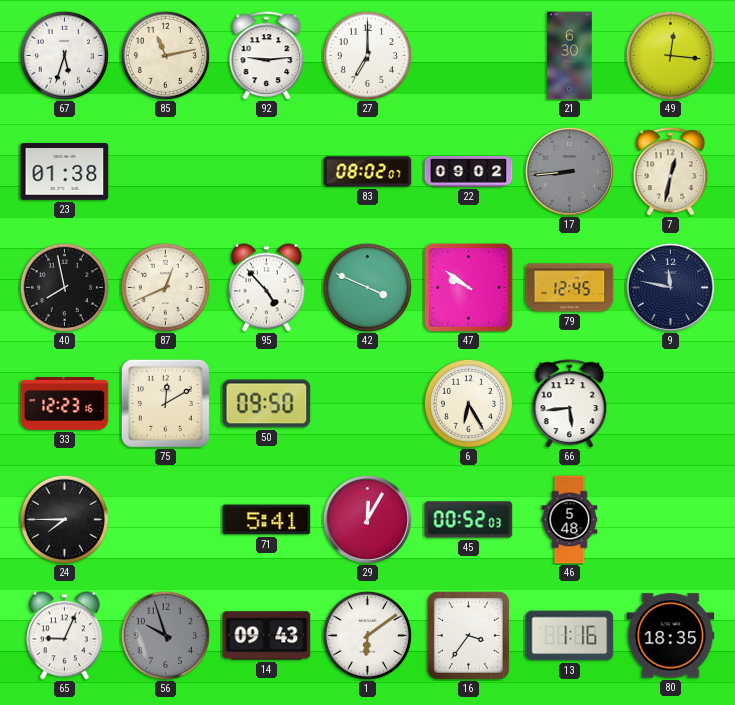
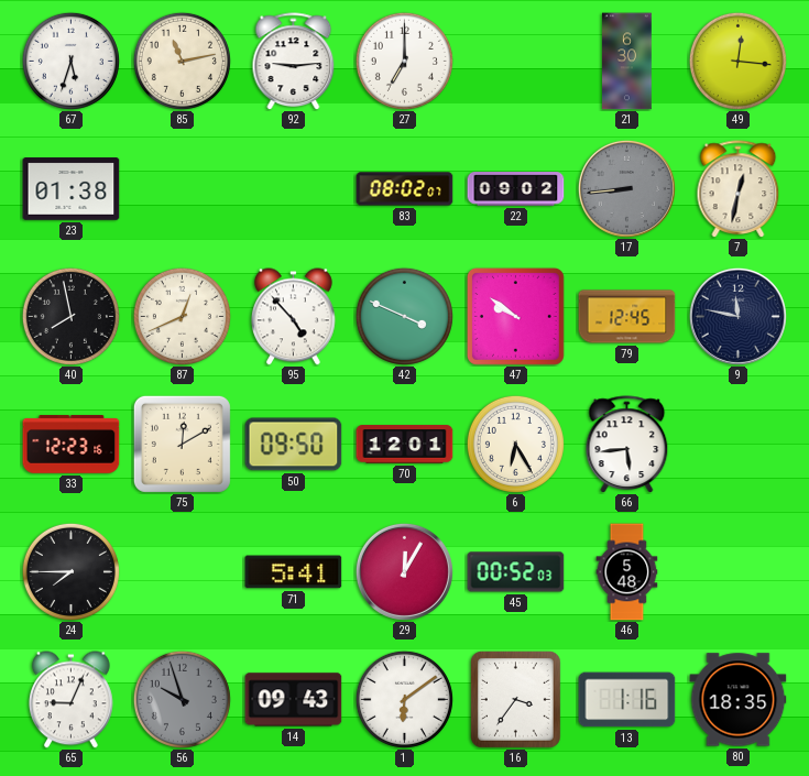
70: none -> 12:01
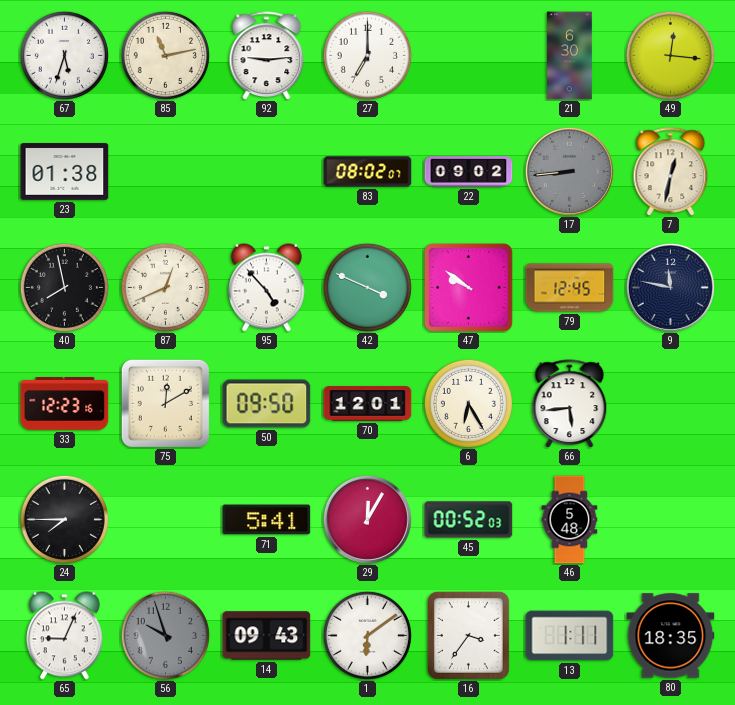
13: 1:16 -> 1:11
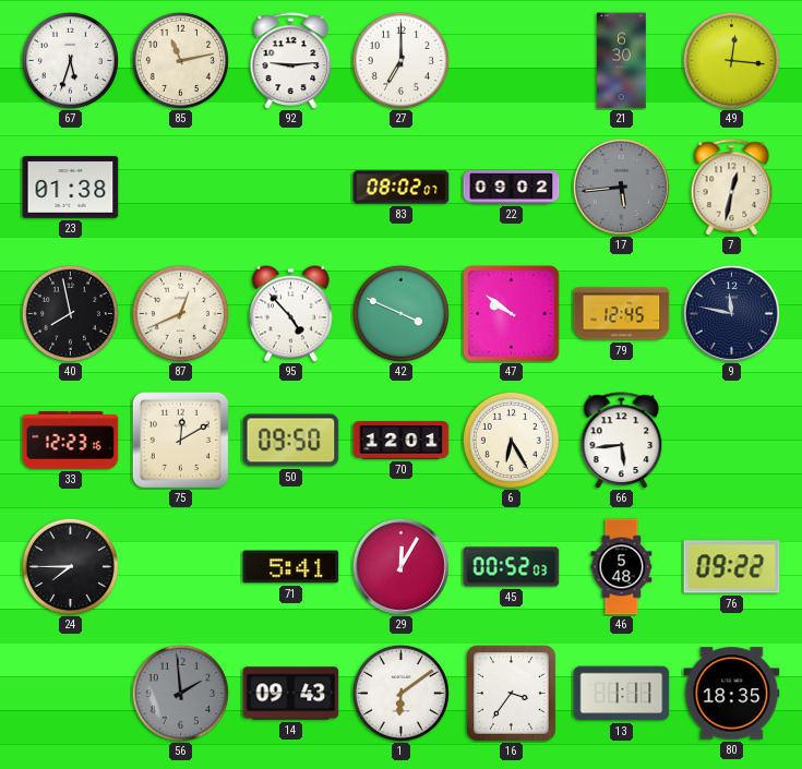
17: 8:44 -> 5:44
76: none -> 09:22
65: 9:04 -> none
56: 9:57 -> 1:59
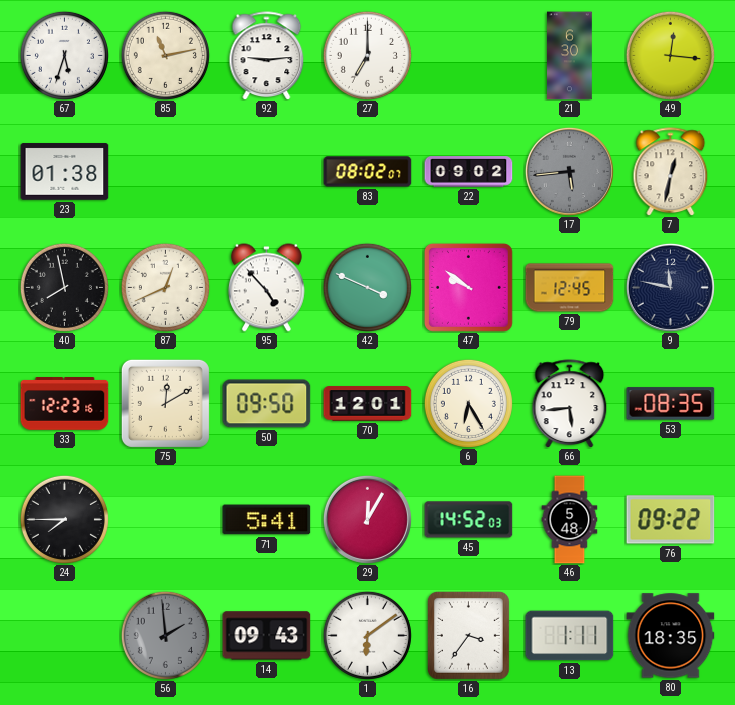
53: none -> 08:35
45: 00:52 -> 14:52
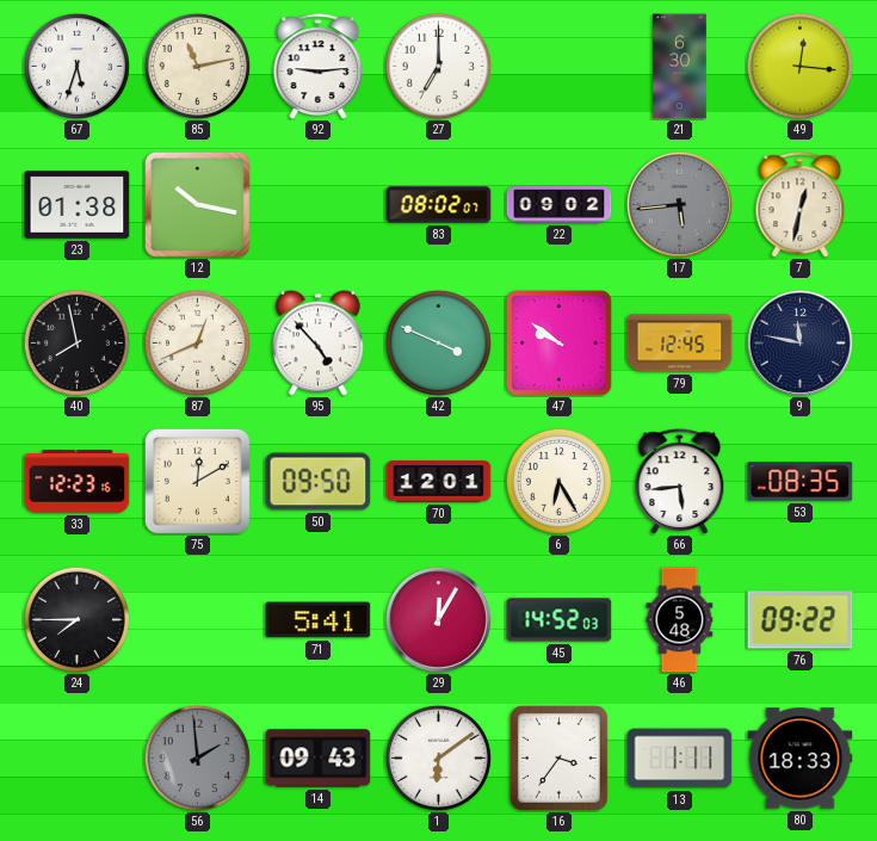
12: none -> 10:17
80: 18:35 -> 18:33
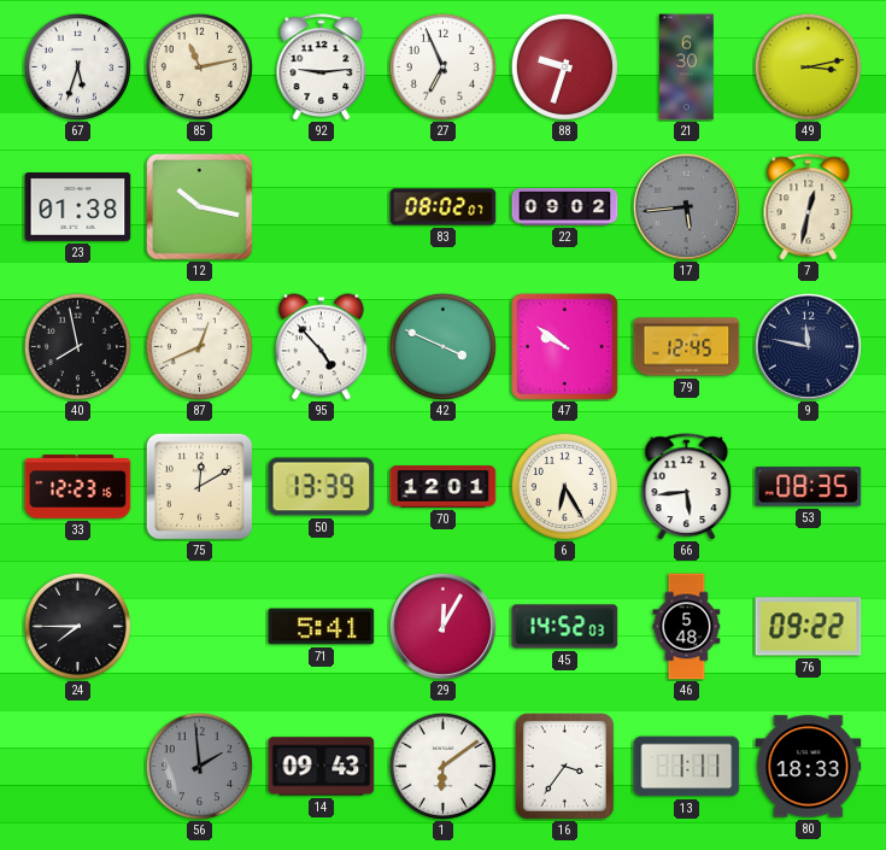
27: 7:00 -> 6:56
88: none -> 9:33
49: 12:16 -> 3:13
50: 09:50 -> 13:39
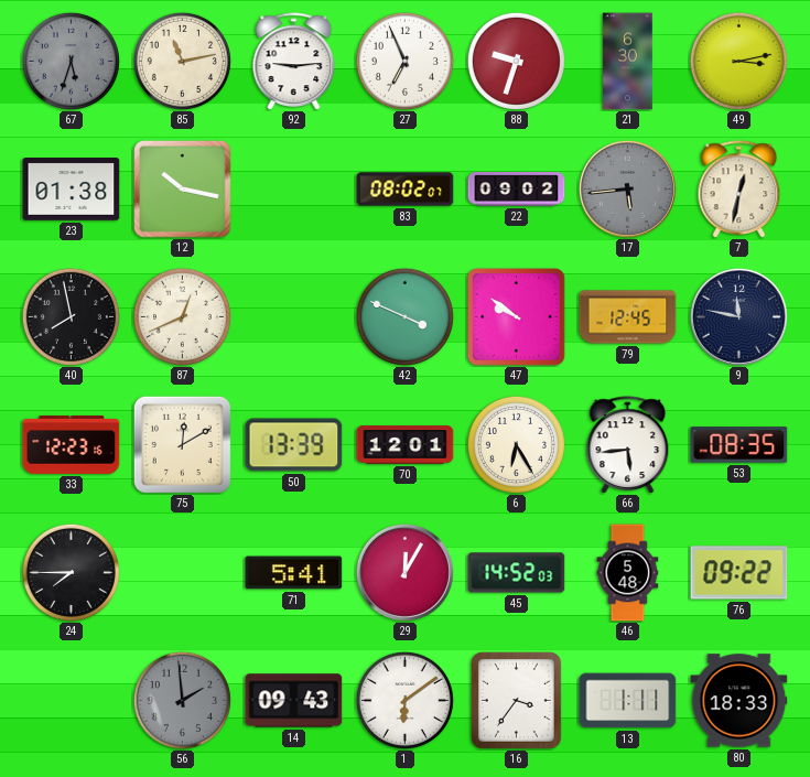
67 dial: white -> grey
95: 4:53 -> none
